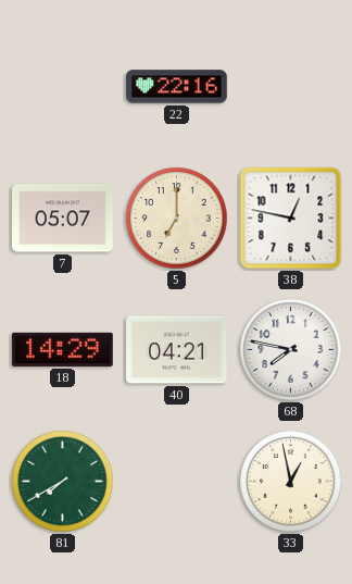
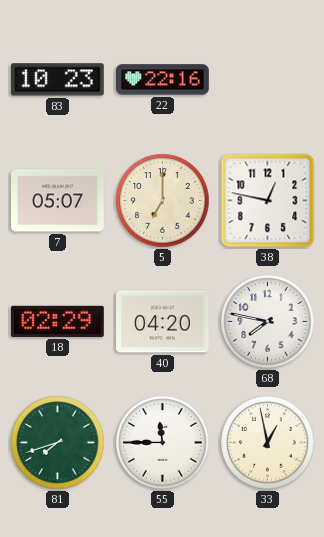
83: none -> 10:23
18: 14:29 -> 02:29
40: 04:21 -> 04:20
81: 7:40 -> 7:42
55: none -> 11:45
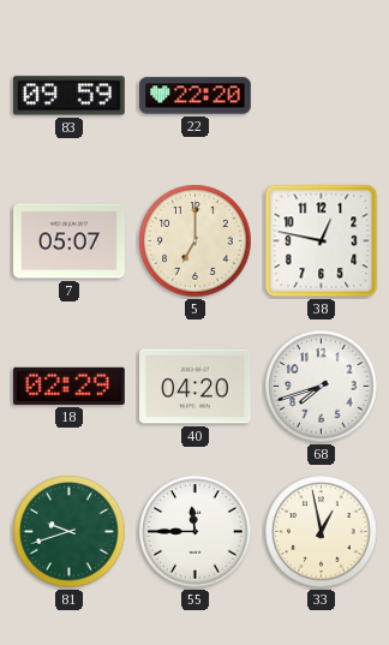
83: 10:23 -> 09:59
22: 22:16 -> 22:20
68: 7:47 -> 7:42
81: 7:42 -> 9:42
